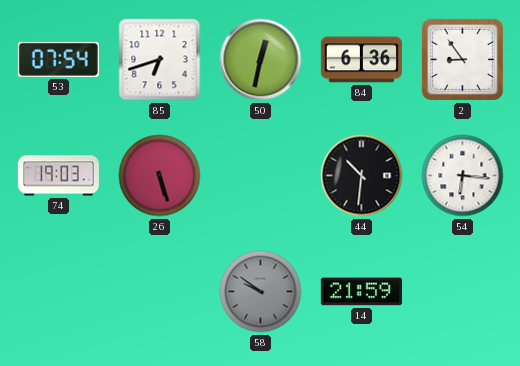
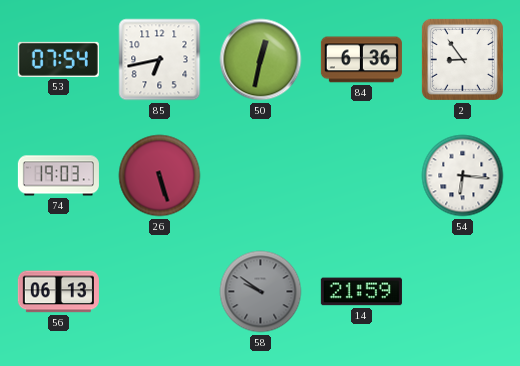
85: 6:42 -> 6:43
44: 10:31 -> none
56: none -> 06:13
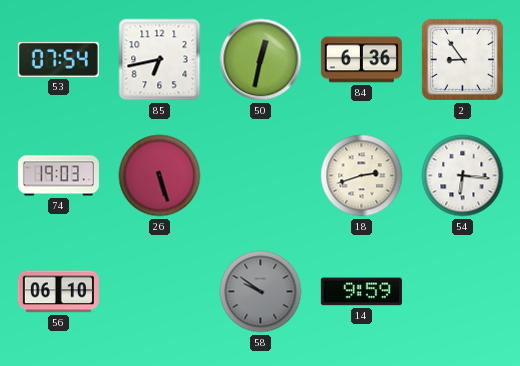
18: none -> 2:42
56: 06:13 -> 06:10
14: 21:59 -> 9:59
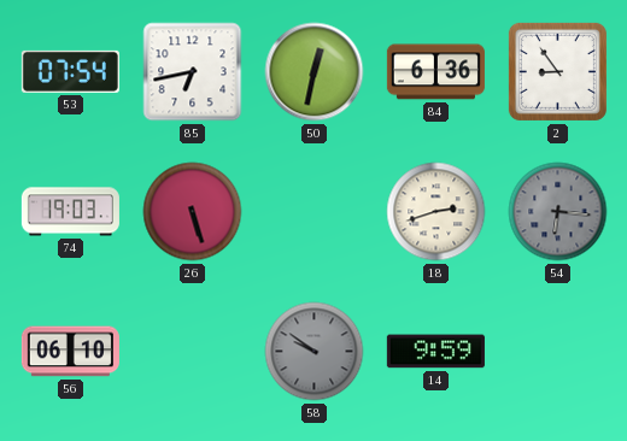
54 dial: white -> grey
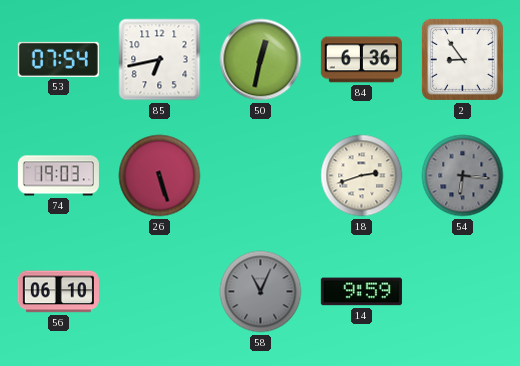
58: 9:51 -> 11:04
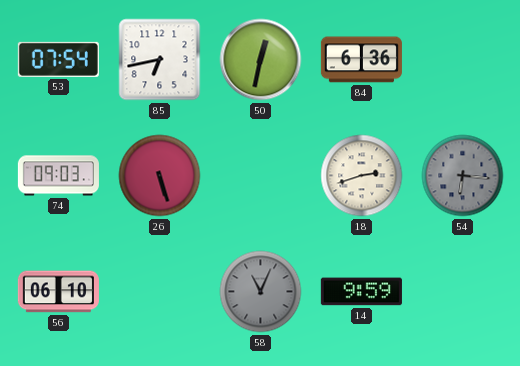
2: 8:54 -> none
74: 19:03 -> 09:03
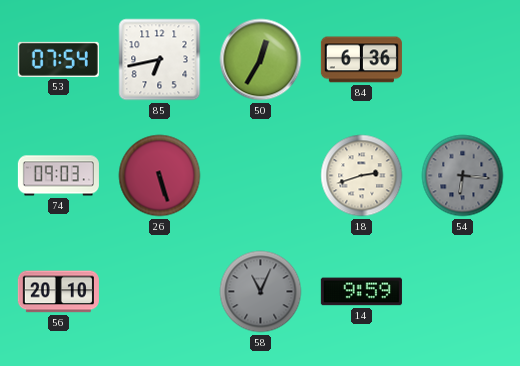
50: 12:32 -> 12:35
56: 06:10 -> 20:10
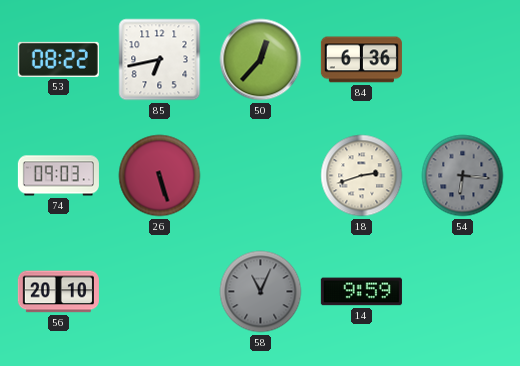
53: 07:54 -> 08:22
50: 12:35 -> 12:37
